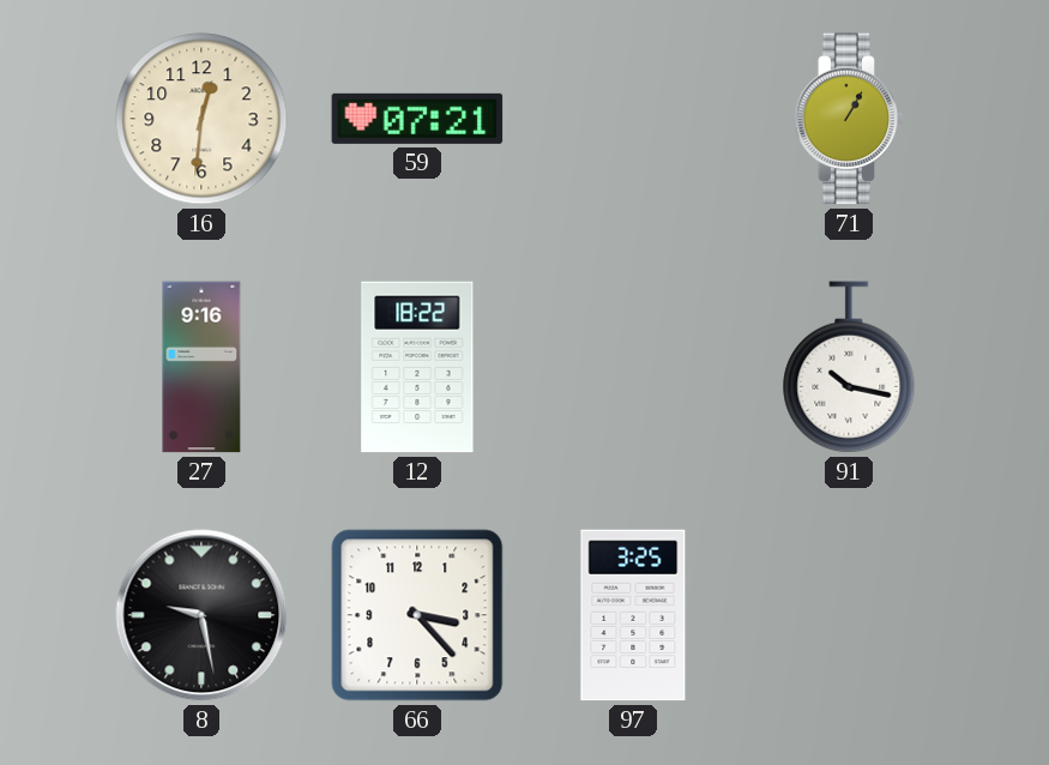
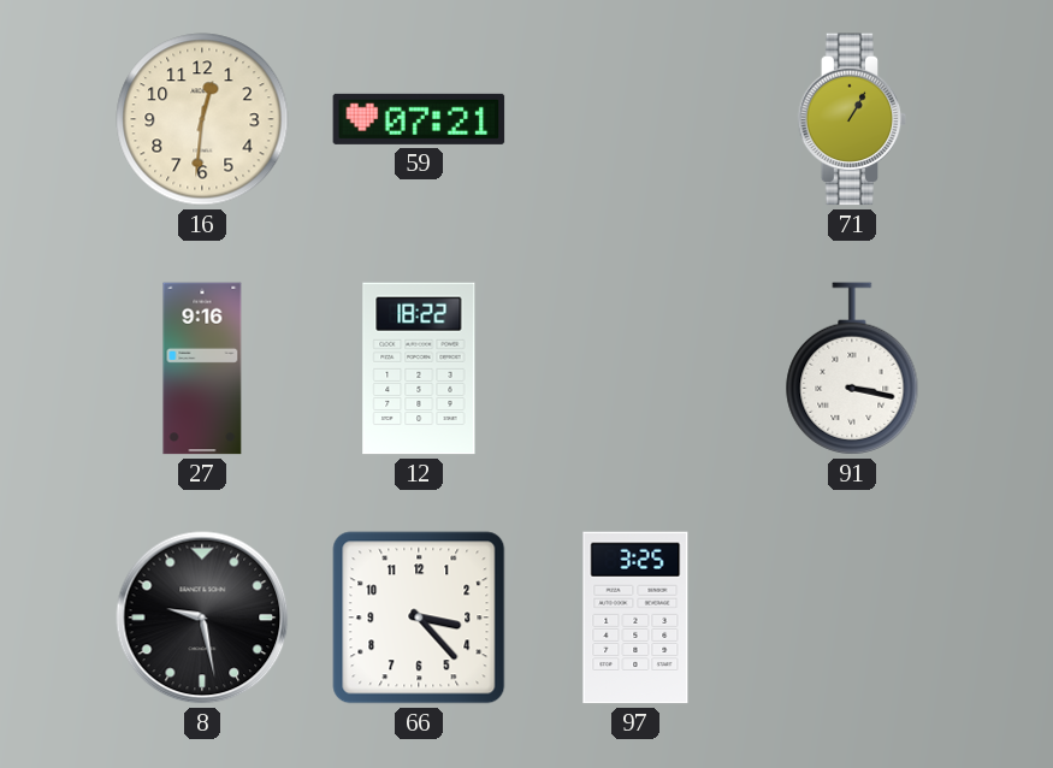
91: 10:17 -> 3:17
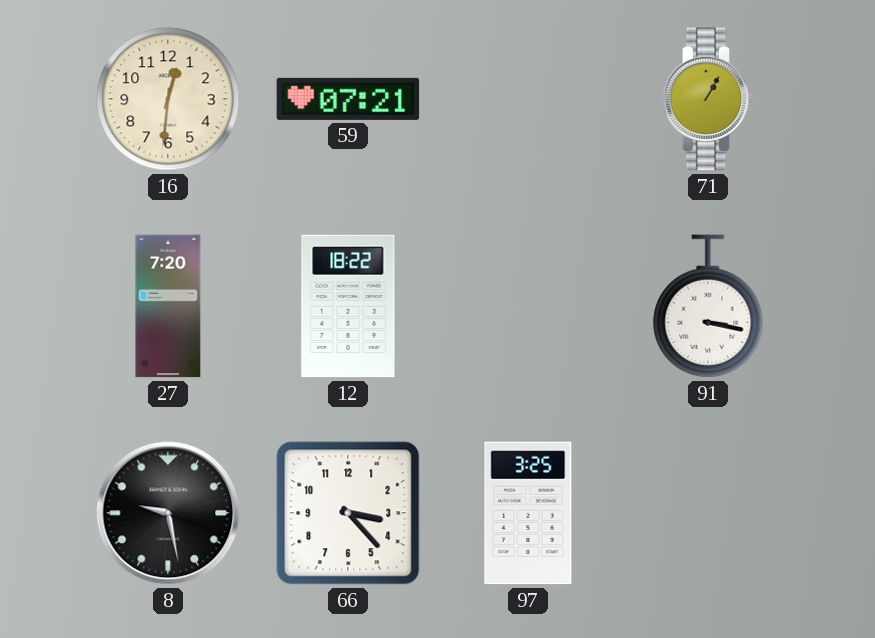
27: 9:16 -> 7:20
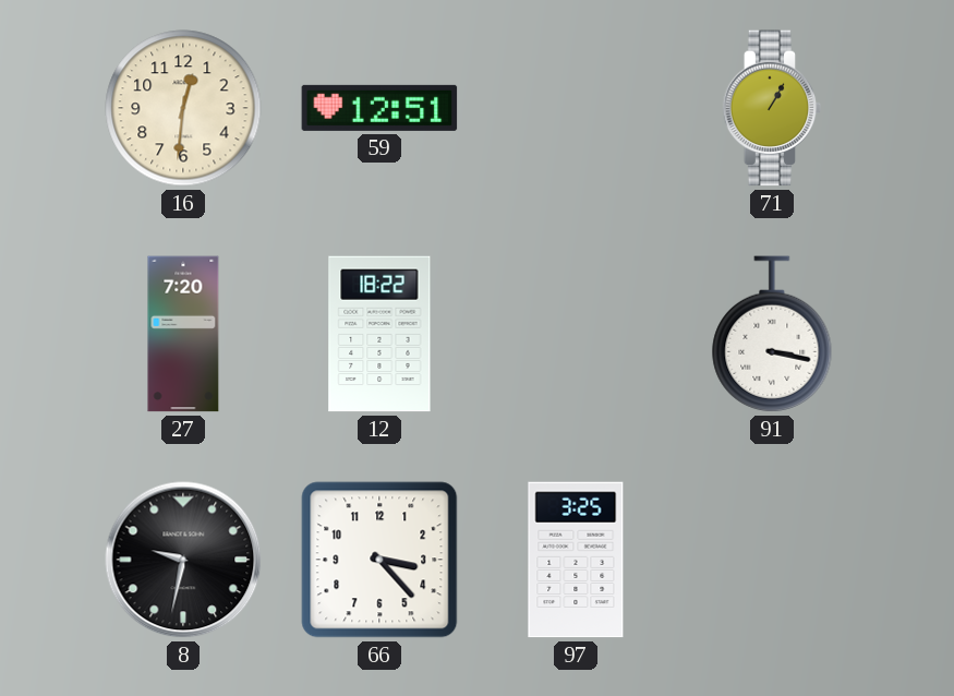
59: 07:21 -> 12:51
8: 9:28 -> 9:32
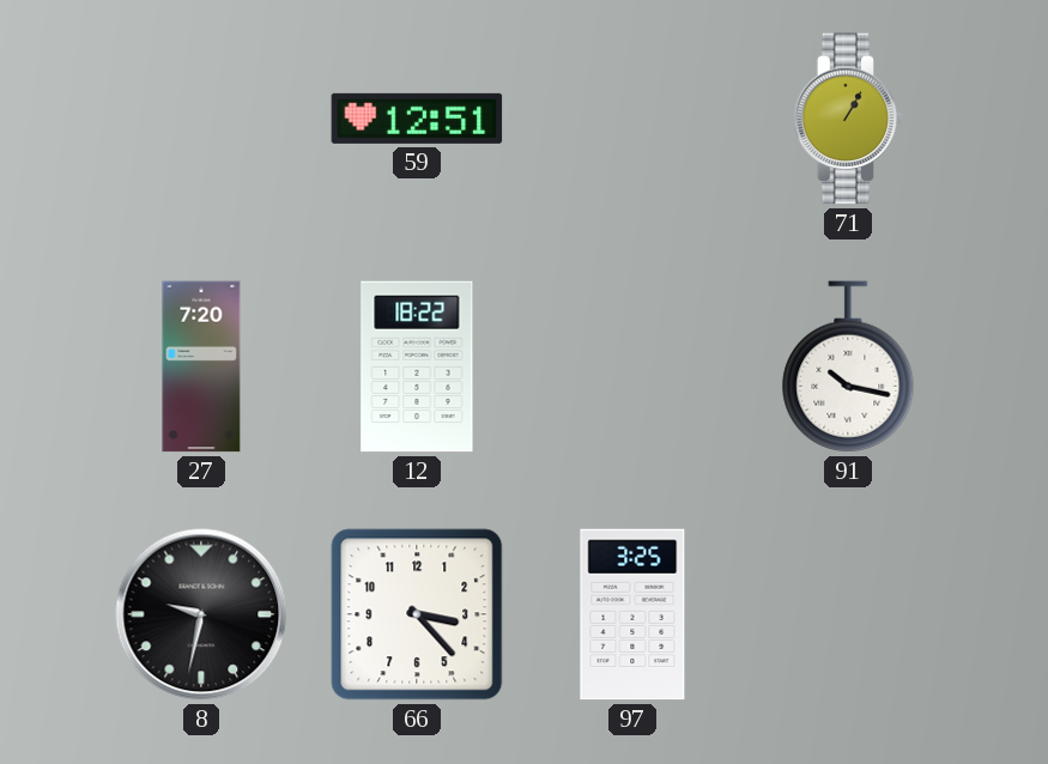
16: 12:31 -> none
91: 3:17 -> 10:17
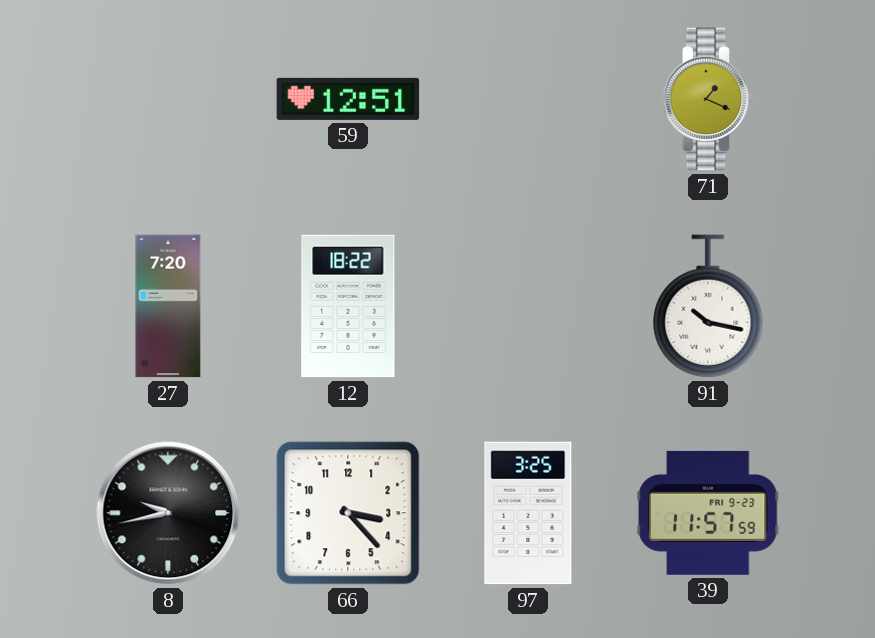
71: 1:05 -> 1:19
8: 9:32 -> 9:43
39: none -> 11:57
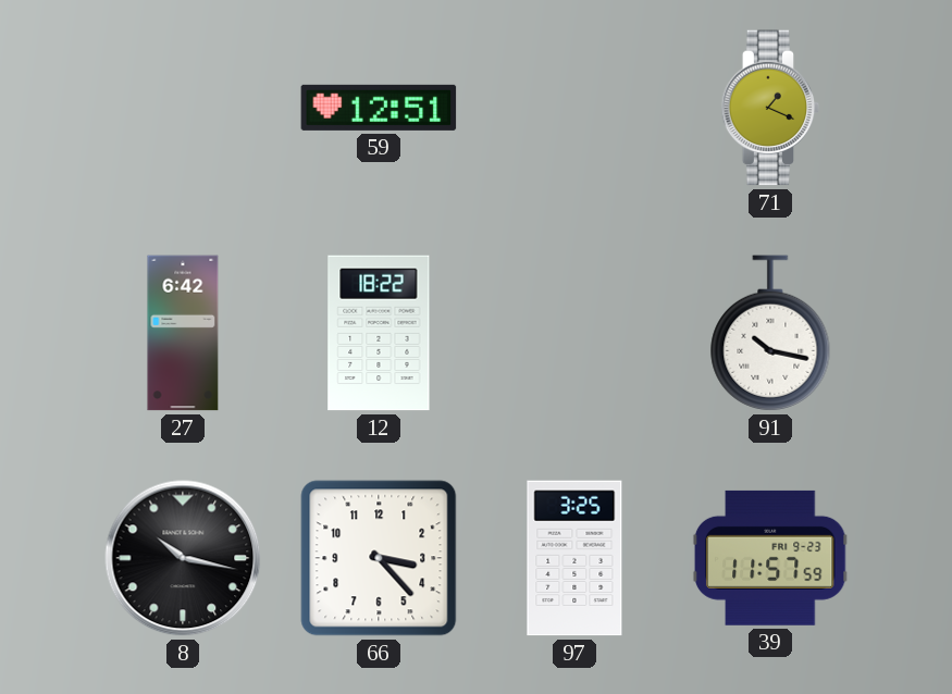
27: 7:20 -> 6:42
8: 9:43 -> 10:17
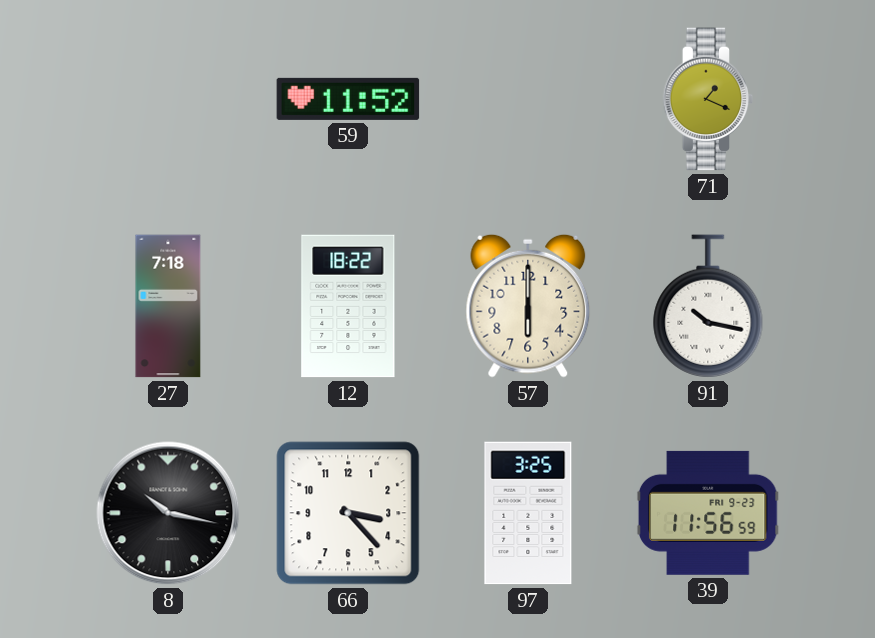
59: 12:51 -> 11:52
27: 6:42 -> 7:18
57: none -> 6:00
39: 11:57 -> 11:56
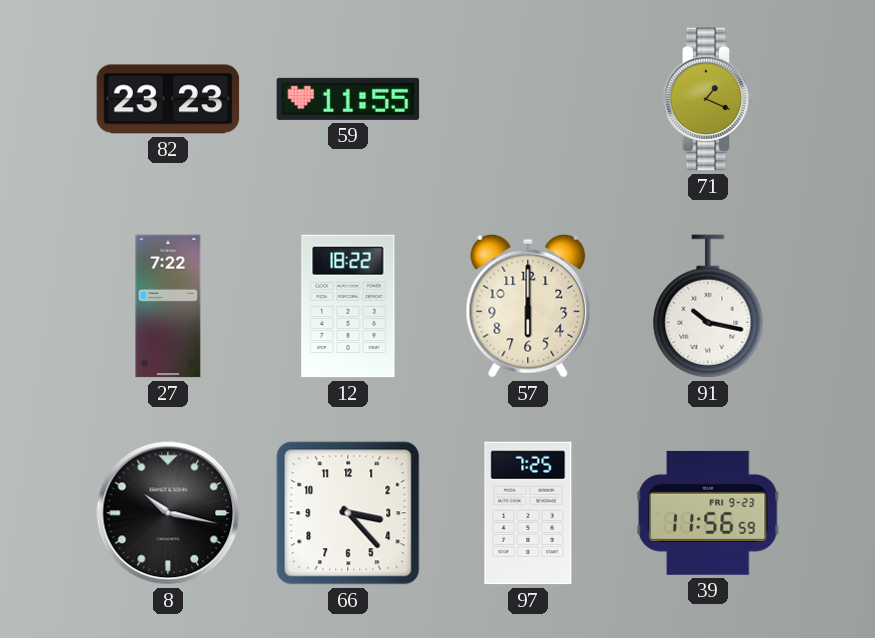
82: none -> 23:23
59: 11:52 -> 11:55
27: 7:18 -> 7:22
97: 3:25 -> 7:25
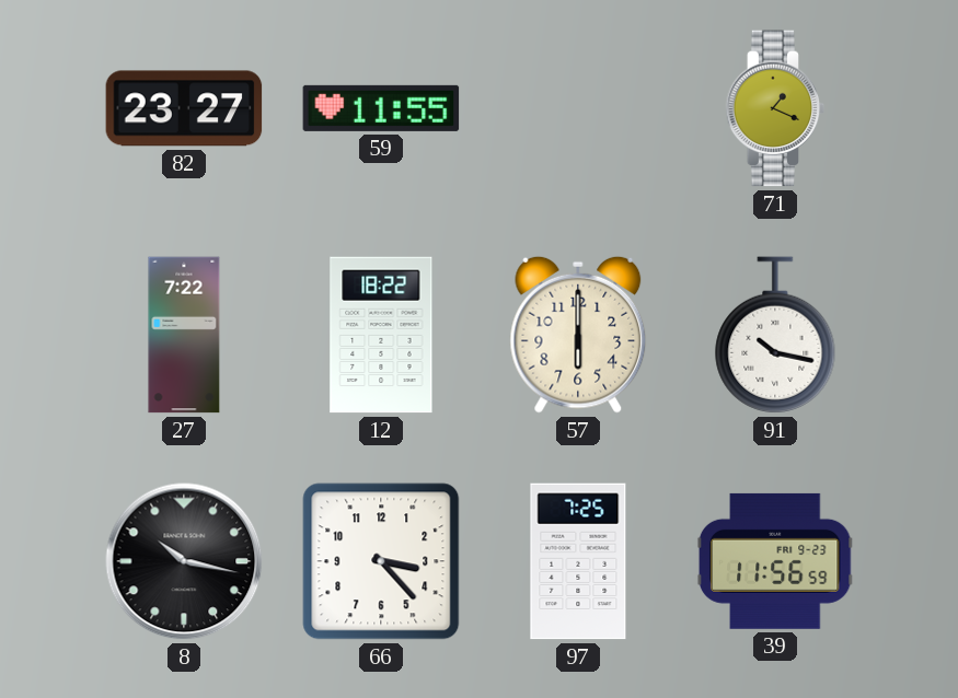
82: 23:23 -> 23:27
